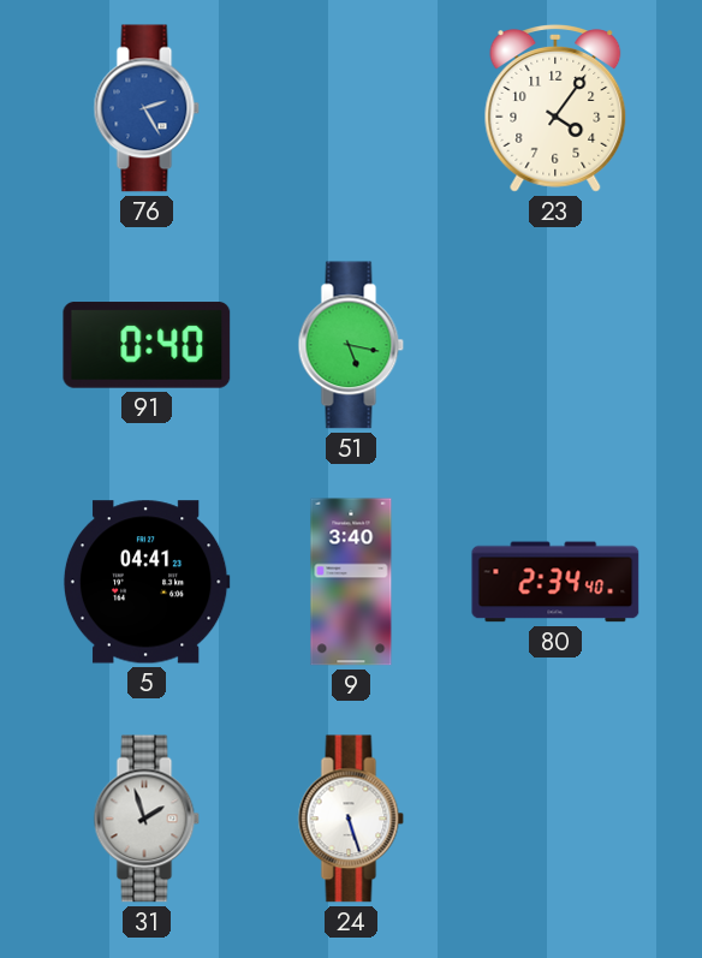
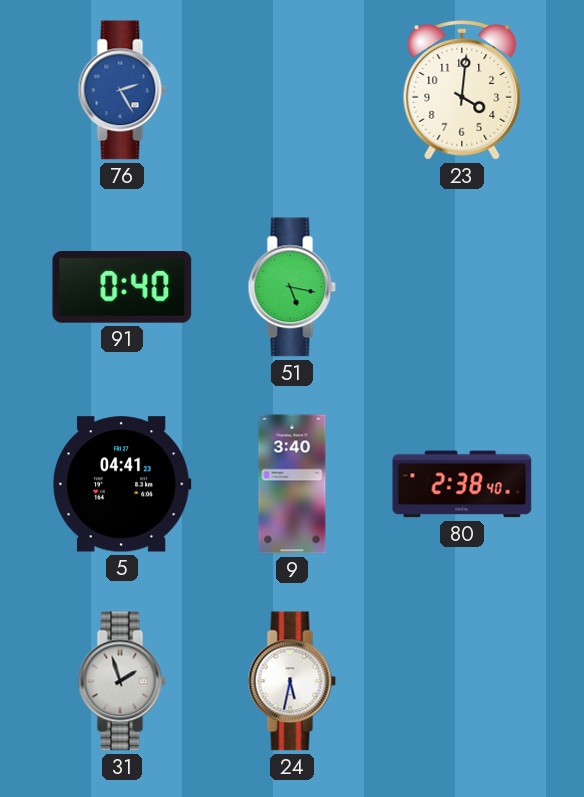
23: 4:06 -> 4:01
80: 2:34 -> 2:38
24: 5:27 -> 5:32
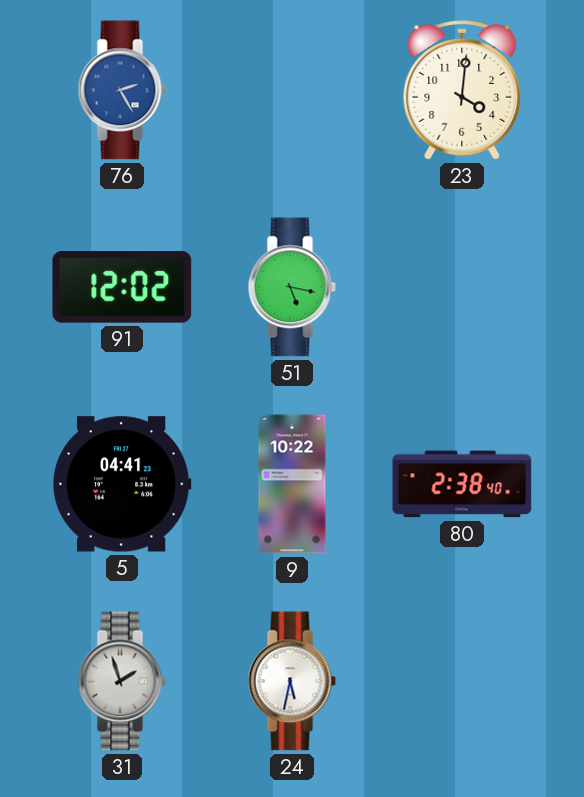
91: 0:40 -> 12:02
9: 3:40 -> 10:22
